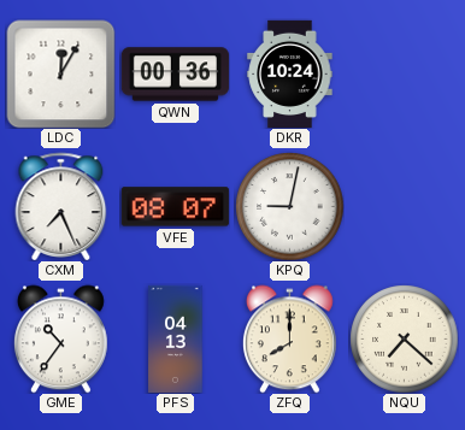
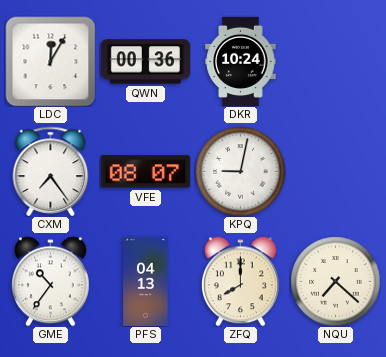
CXM: 7:26 -> 7:24
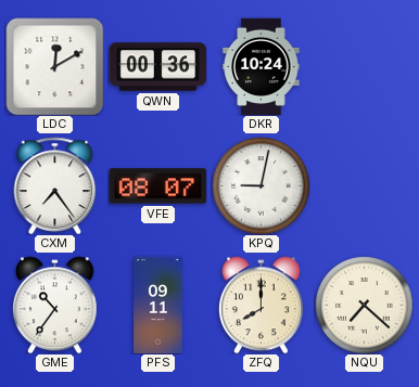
LDC: 12:05 -> 12:10
PFS: 04:13 -> 09:11
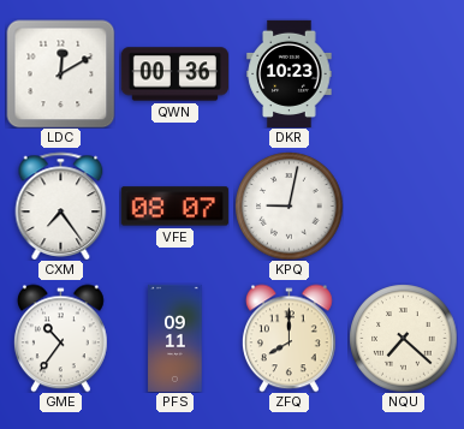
DKR: 10:24 -> 10:23
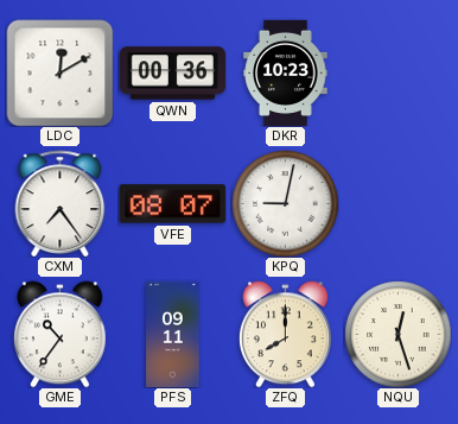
NQU: 7:22 -> 12:27
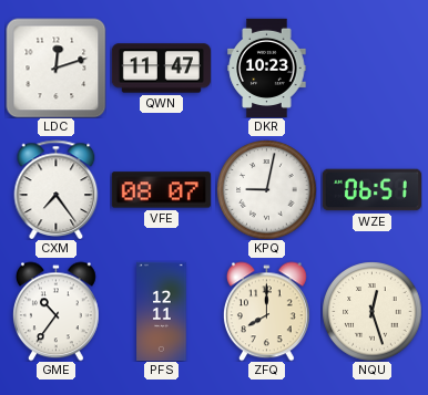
LDC: 12:10 -> 12:12
QWN: 00:36 -> 11:47
WZE: none -> 06:51
PFS: 09:11 -> 12:11
